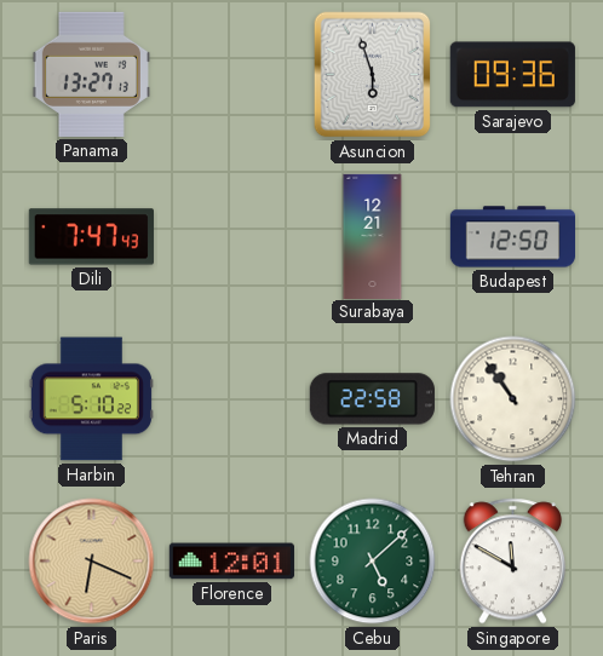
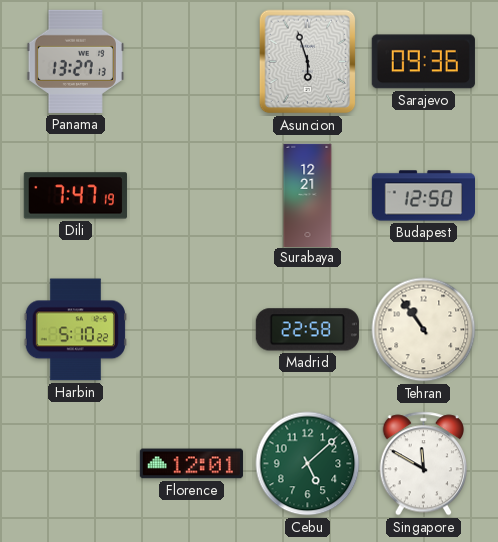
Dili: 7:47:43 -> 7:47:19
Paris: 6:19 -> none
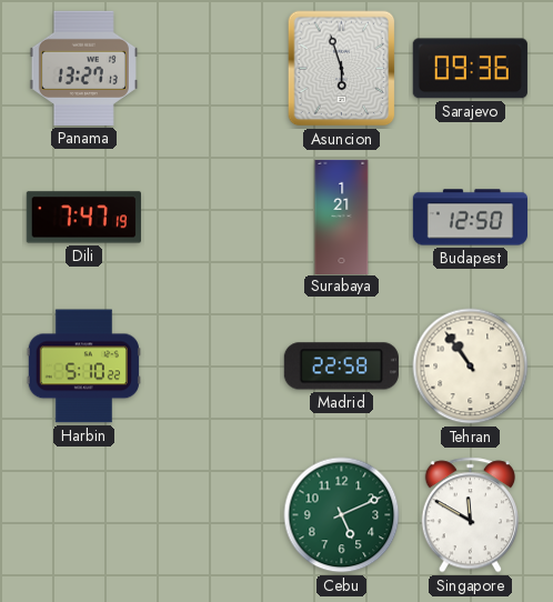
Surabaya: 12:21 -> 1:21
Florence: 12:01 -> none
Cebu: 5:08 -> 5:11
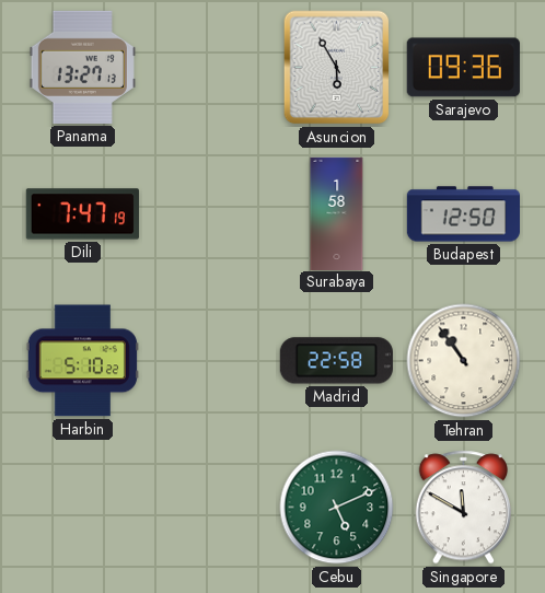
Asuncion: 5:57 -> 5:55
Surabaya: 1:21 -> 1:58
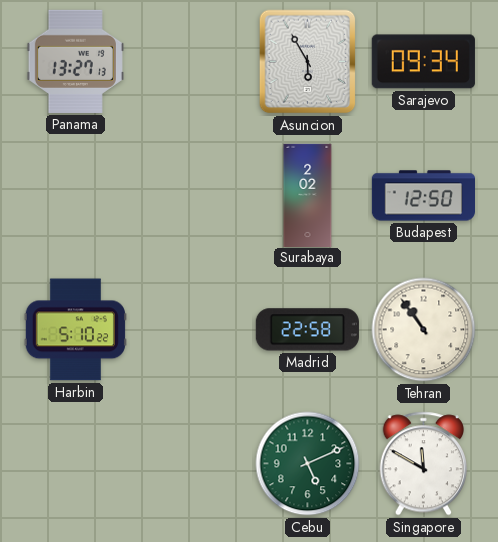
Sarajevo: 09:36 -> 09:34
Dili: 7:47 -> none
Surabaya: 1:58 -> 2:02
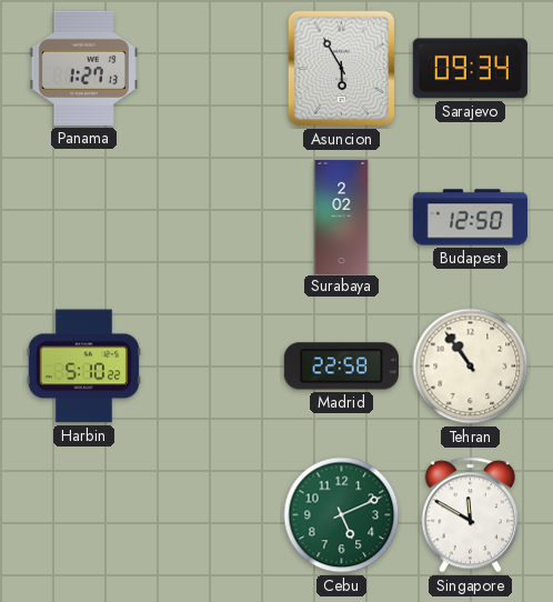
Panama: 13:27 -> 1:27
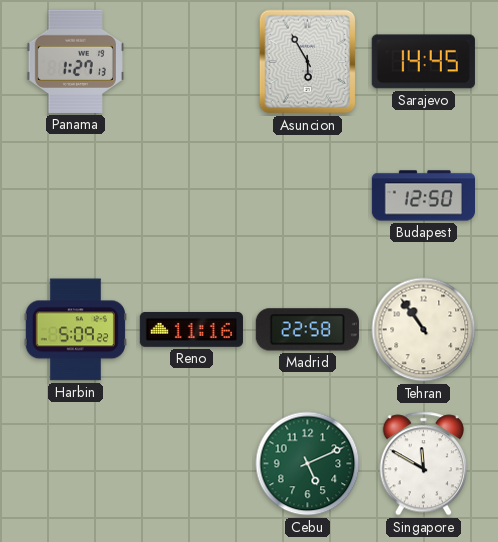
Sarajevo: 09:34 -> 14:45
Surabaya: 2:02 -> none
Harbin: 5:10 -> 5:09
Reno: none -> 11:16
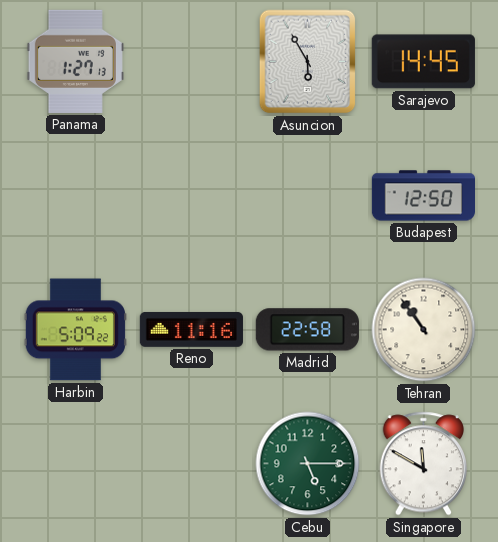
Cebu: 5:11 -> 5:15
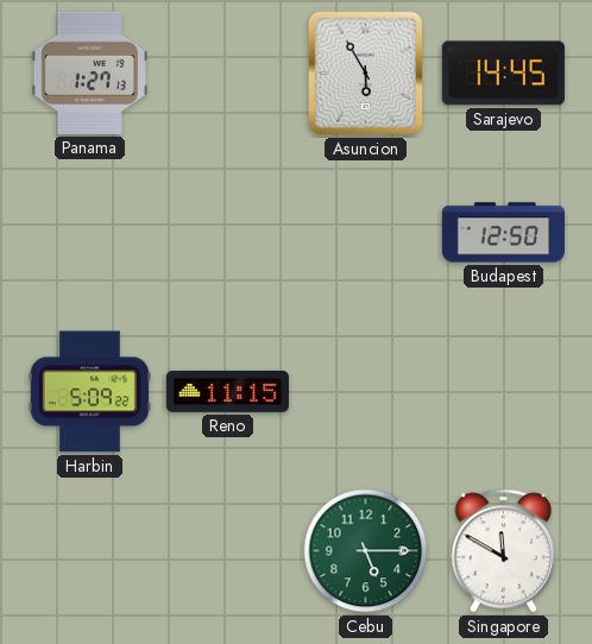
Reno: 11:16 -> 11:15
Madrid: 22:58 -> none
Tehran: 10:54 -> none
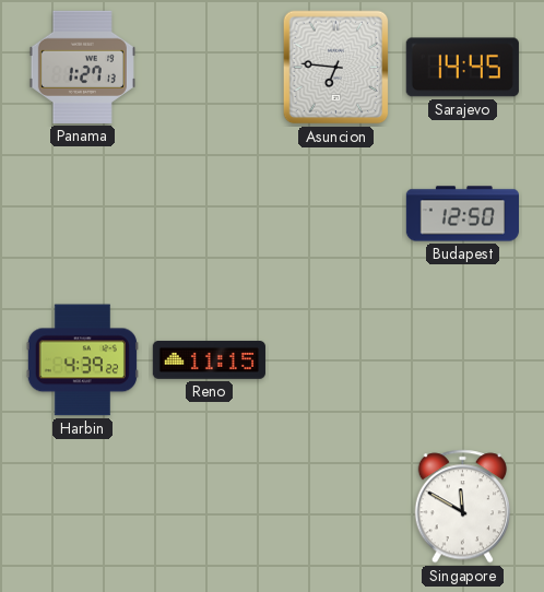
Asuncion: 5:55 -> 6:46
Harbin: 5:09 -> 4:39
Cebu: 5:15 -> none
